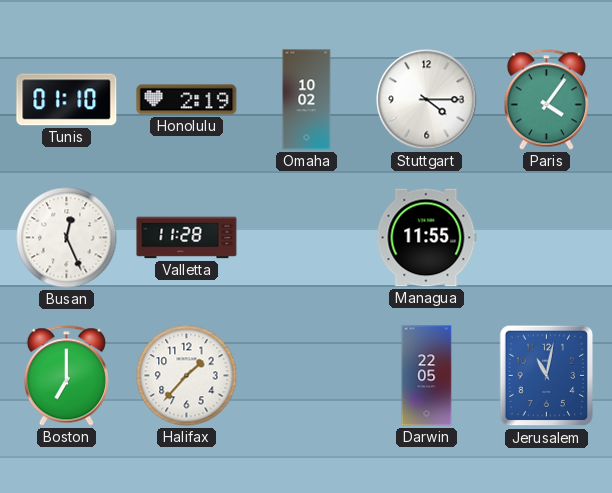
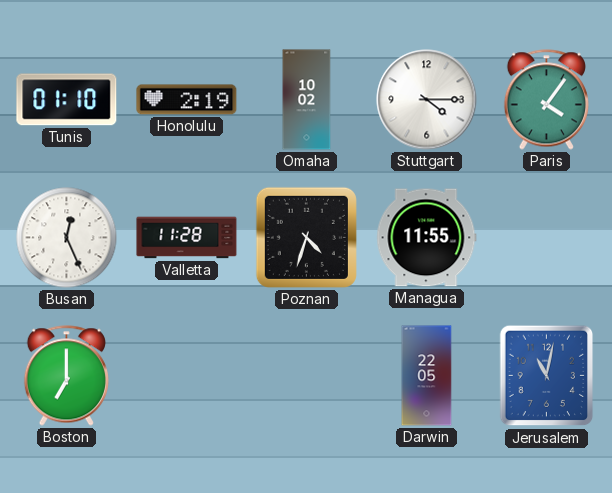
Poznan: none -> 4:33
Halifax: 1:37 -> none
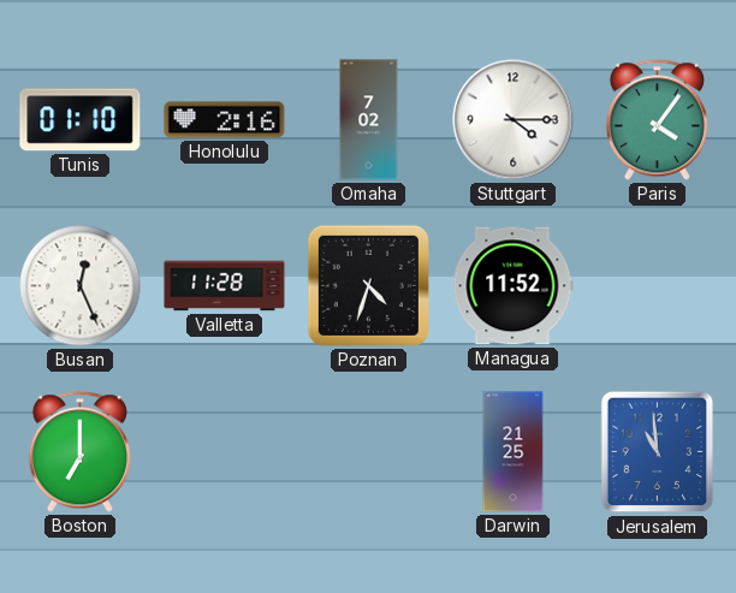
Honolulu: 2:19 -> 2:16
Omaha: 10:02 -> 7:02
Managua: 11:55 -> 11:52
Darwin: 22:05 -> 21:25
Jerusalem: 11:02 -> 10:59
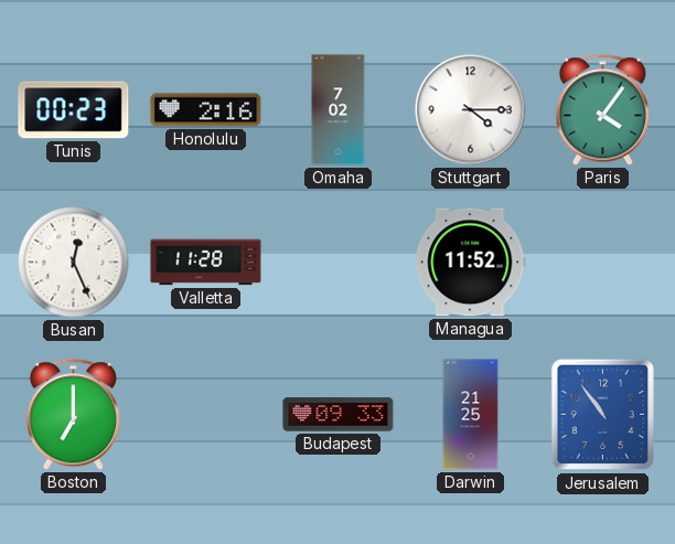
Tunis: 01:10 -> 00:23
Poznan: 4:33 -> none
Budapest: none -> 09:33
Jerusalem: 10:59 -> 10:54
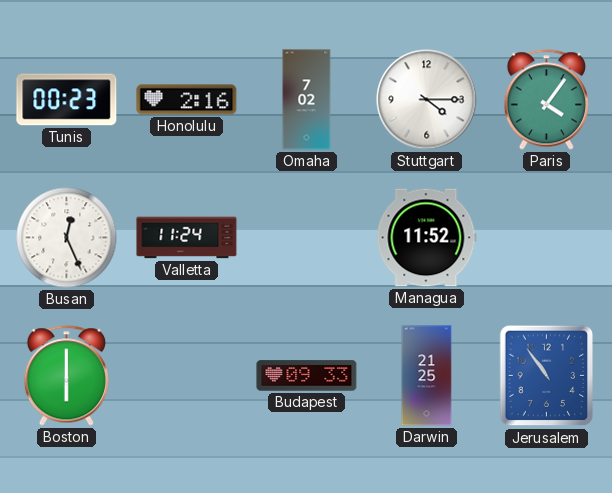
Valletta: 11:28 -> 11:24
Boston: 7:00 -> 6:00
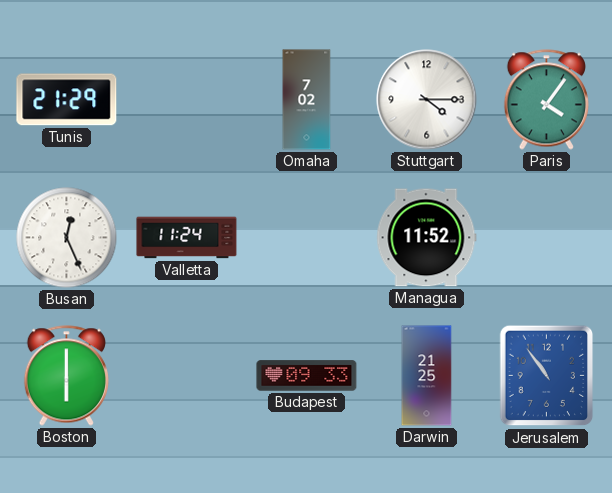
Tunis: 00:23 -> 21:29
Honolulu: 2:16 -> none
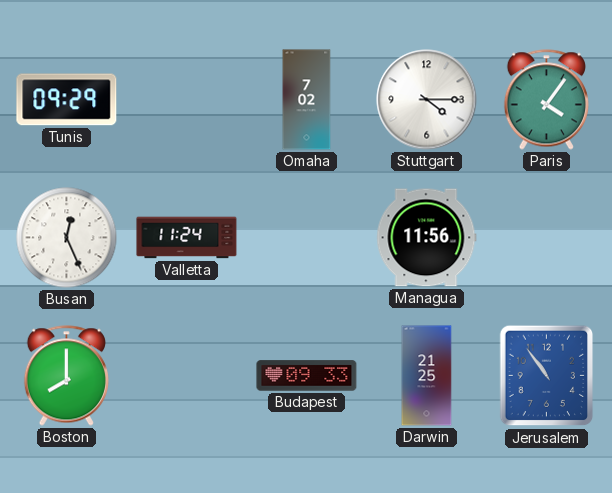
Tunis: 21:29 -> 09:29
Managua: 11:52 -> 11:56
Boston: 6:00 -> 8:00
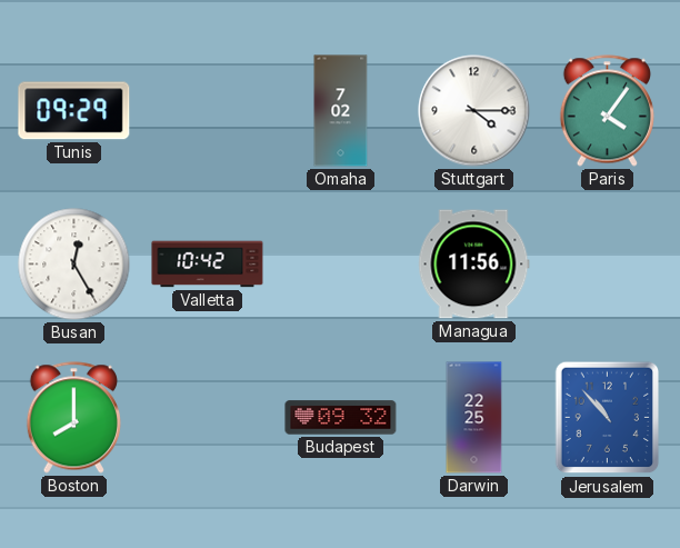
Busan: 12:26 -> 12:25
Valletta: 11:24 -> 10:42
Budapest: 09:33 -> 09:32
Darwin: 21:25 -> 22:25
Jerusalem: 10:54 -> 10:53
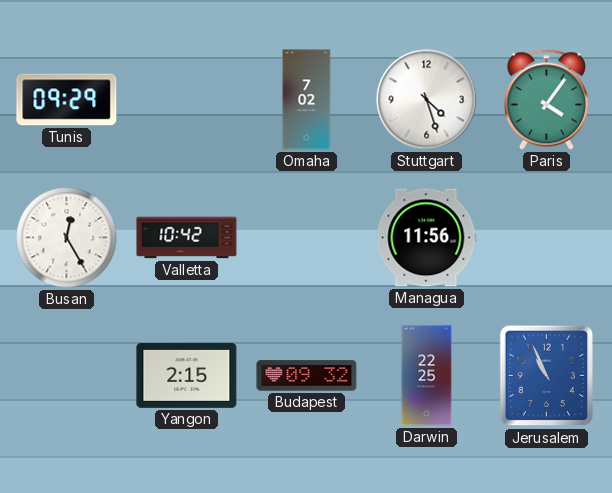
Stuttgart: 4:15 -> 4:27
Boston: 8:00 -> none
Yangon: none -> 2:15
Jerusalem: 10:53 -> 10:56
